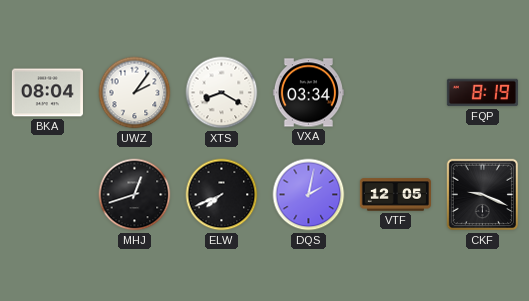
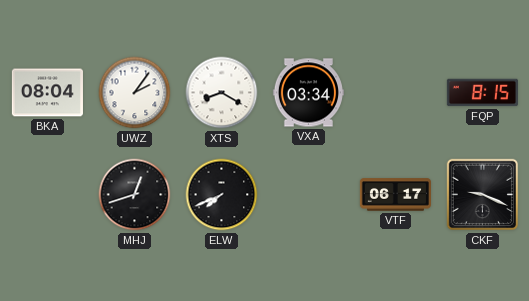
FQP: 8:19 -> 8:15
DQS: 2:02 -> none
VTF: 12:05 -> 06:17
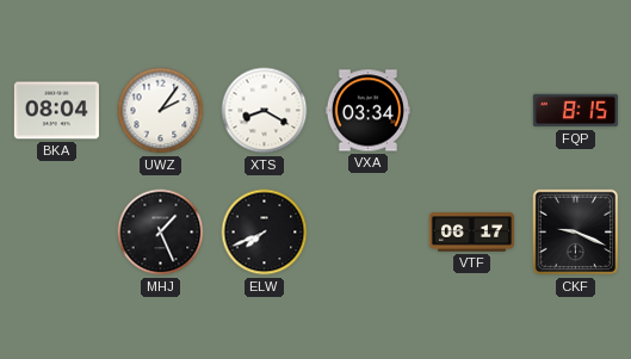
MHJ: 12:42 -> 1:26
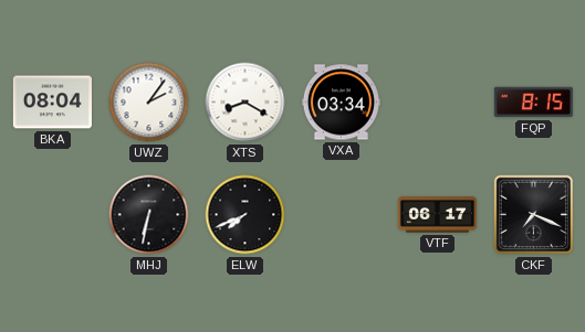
MHJ: 1:26 -> 6:32
CKF: 9:19 -> 7:19
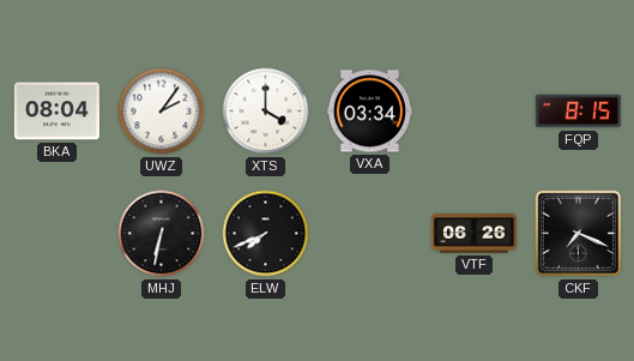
XTS: 8:20 -> 4:00
VTF: 06:17 -> 06:26
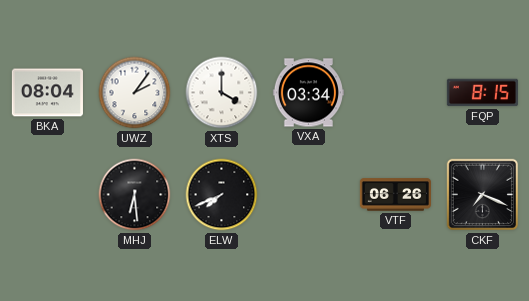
MHJ: 6:32 -> 6:29
